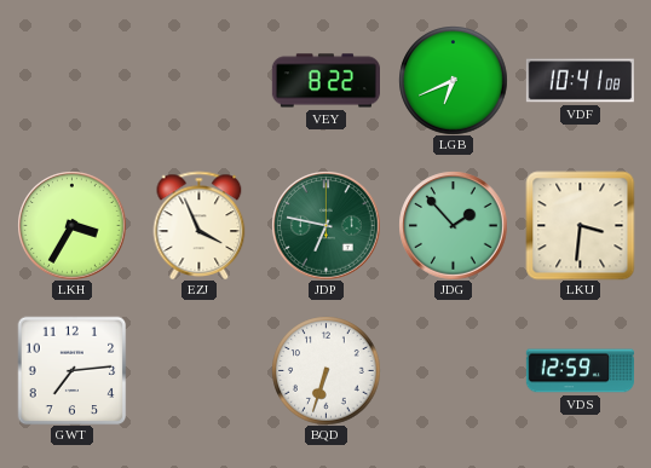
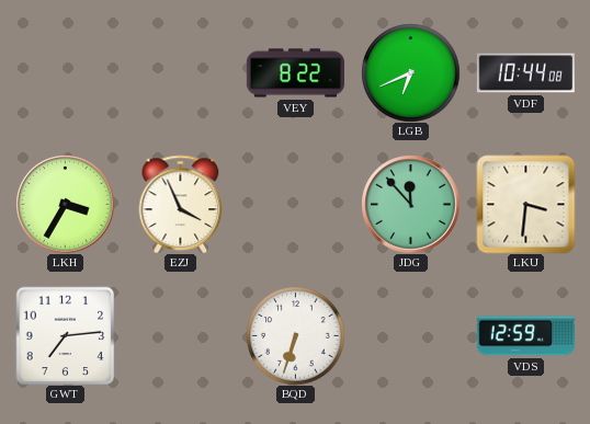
VDF: 10:41 -> 10:44
JDP: 6:47 -> none
JDG: 1:53 -> 11:53
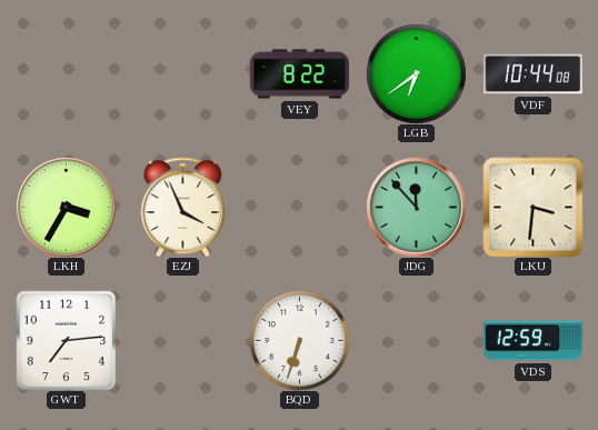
LGB: 6:41 -> 6:39
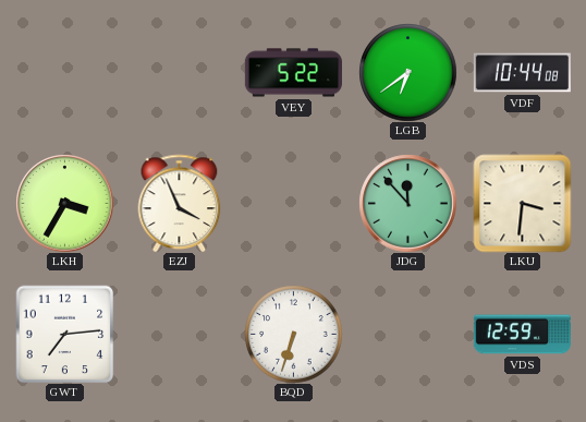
VEY: 8:22 -> 5:22
